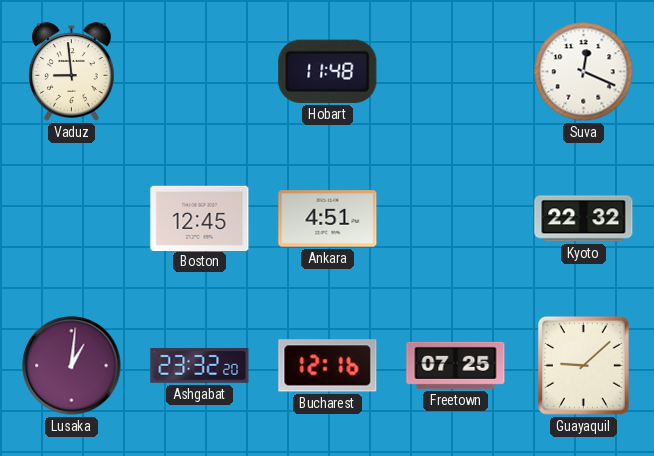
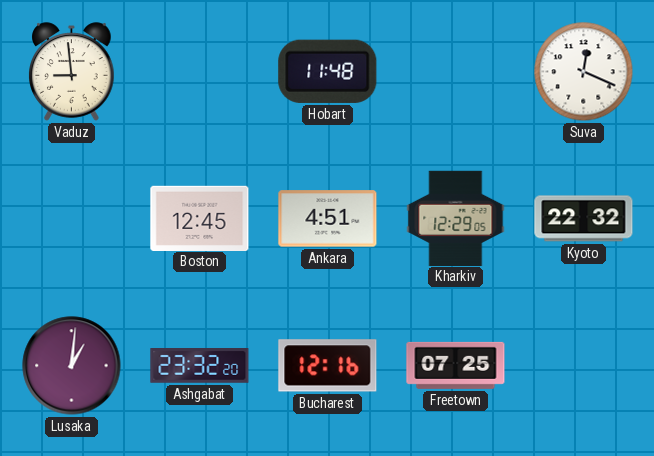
Kharkiv: none -> 12:29
Guayaquil: 9:08 -> none
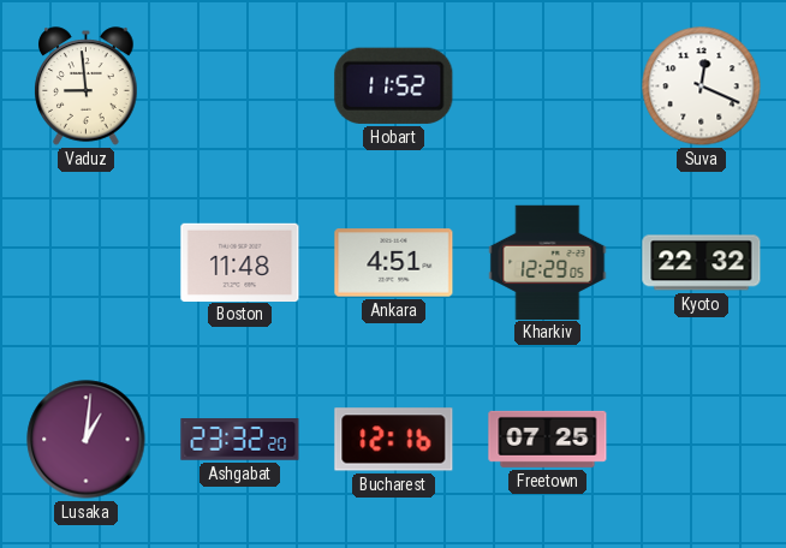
Hobart: 11:48 -> 11:52
Boston: 12:45 -> 11:48
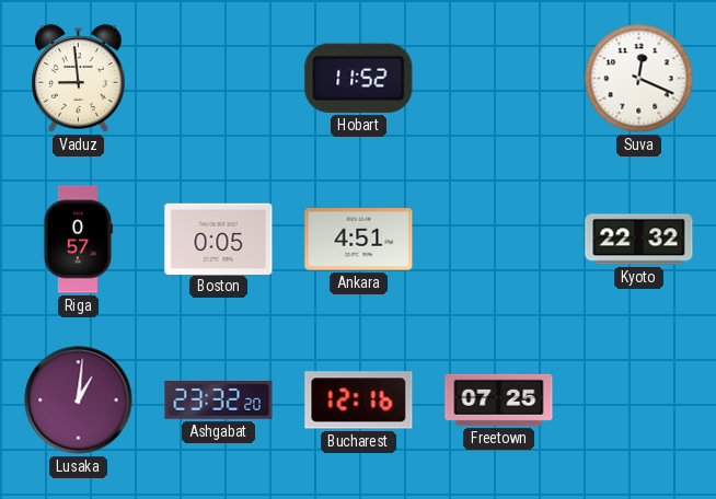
Riga: none -> 0:57
Boston: 11:48 -> 0:05
Kharkiv: 12:29 -> none
